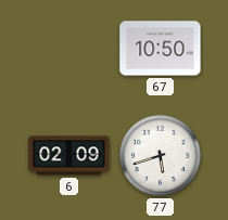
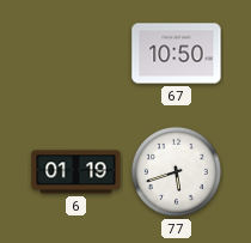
6: 02:09 -> 01:19
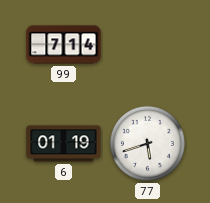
99: none -> 7:14
67: 10:50 -> none
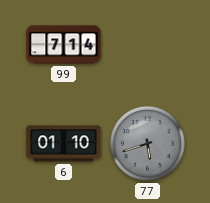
6: 01:19 -> 01:10
77 dial: white -> grey
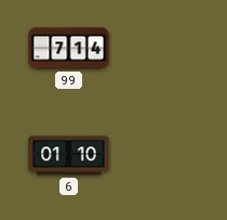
77: 5:42 -> none
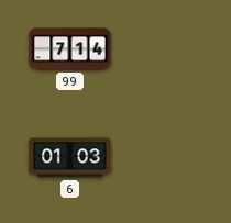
6: 01:10 -> 01:03
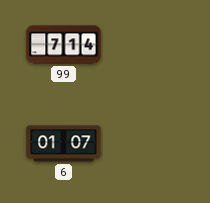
6: 01:03 -> 01:07
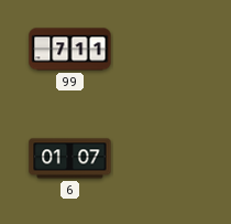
99: 7:14 -> 7:11
